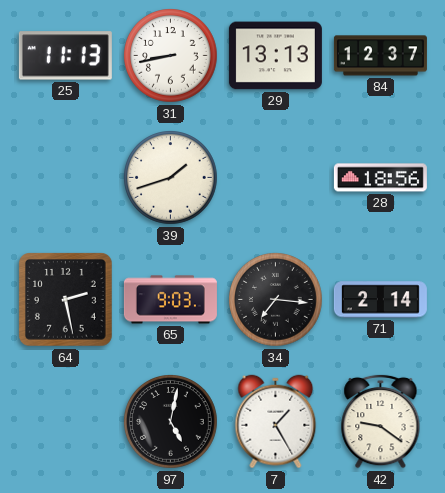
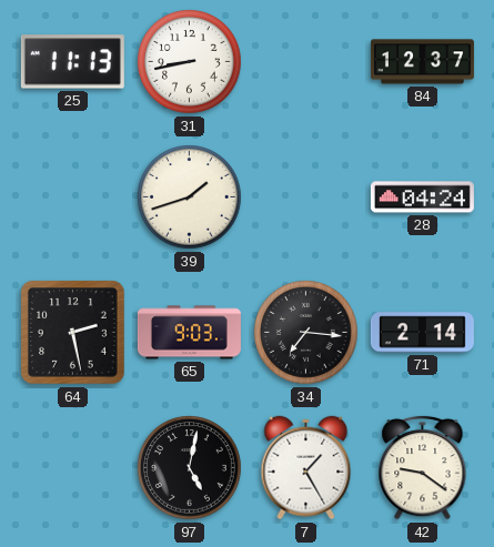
29: 13:13 -> none
28: 18:56 -> 04:24
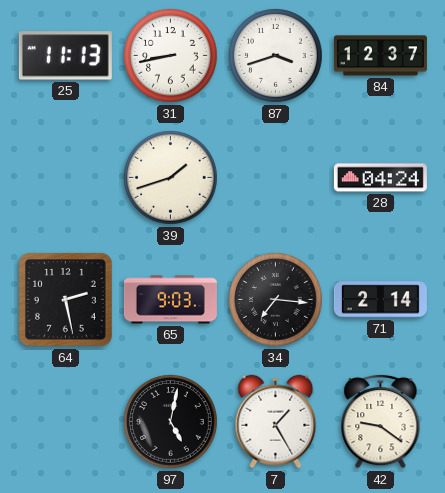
87: none -> 3:42
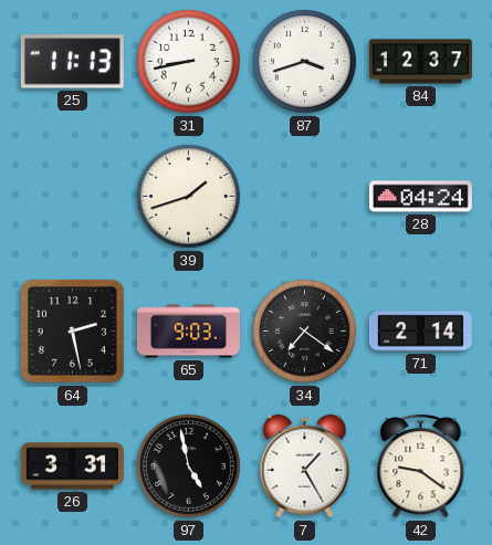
34: 7:16 -> 7:21
26: none -> 3:31
97: 5:02 -> 4:58
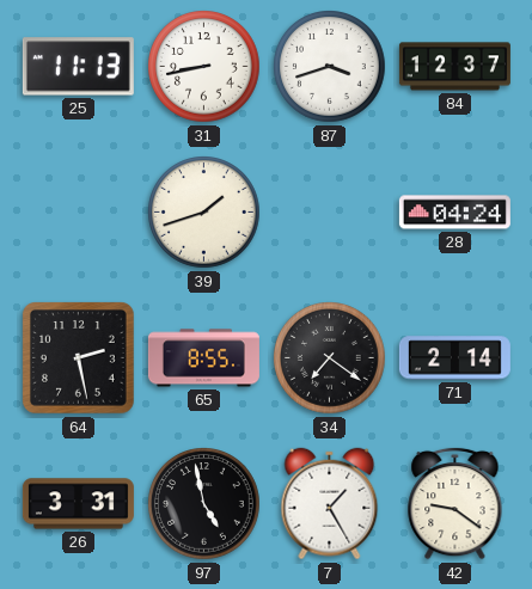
65: 9:03 -> 8:55
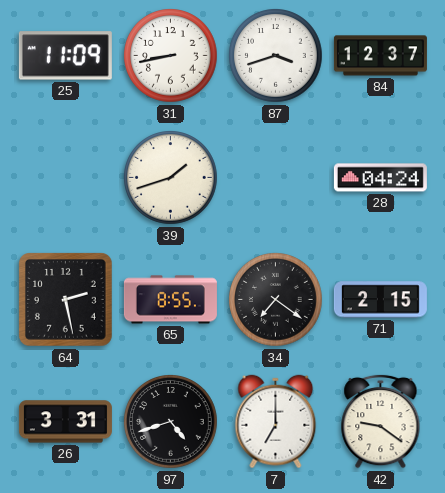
25: 11:13 -> 11:09
71: 2:14 -> 2:15
97: 4:58 -> 4:42
7: 1:25 -> 7:00
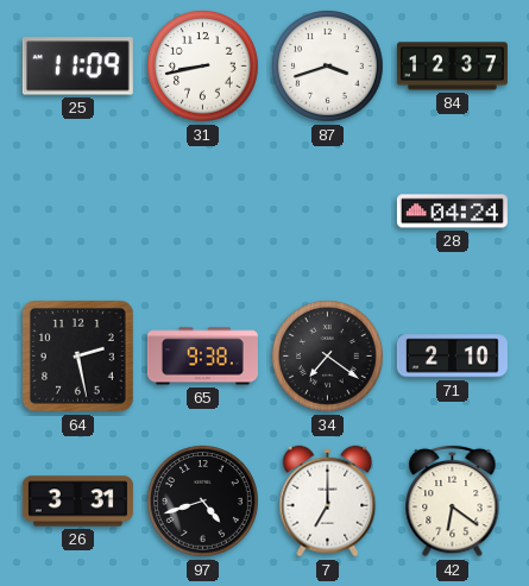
39: 1:42 -> none
65: 8:55 -> 9:38
71: 2:15 -> 2:10
42: 9:21 -> 6:21
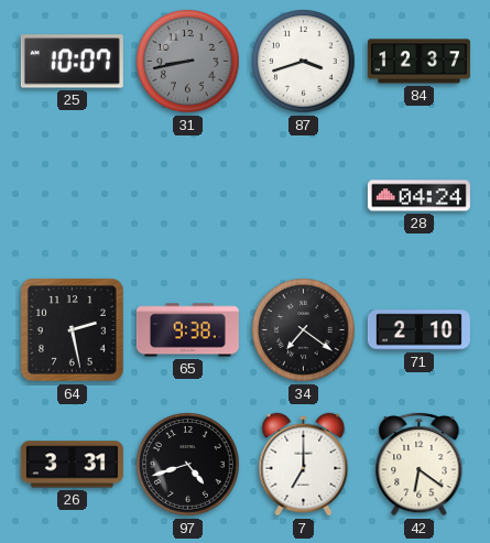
25: 11:09 -> 10:07
31 dial: white -> grey
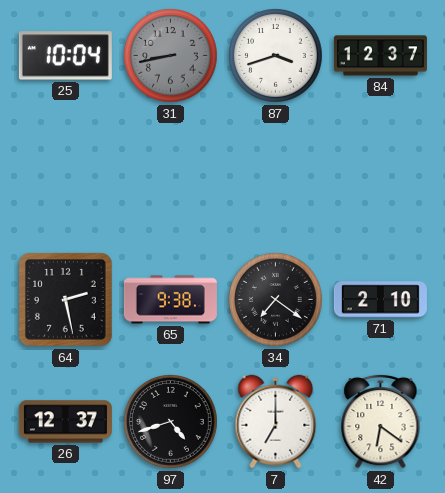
25: 10:07 -> 10:04
28: 04:24 -> none
26: 3:31 -> 12:37
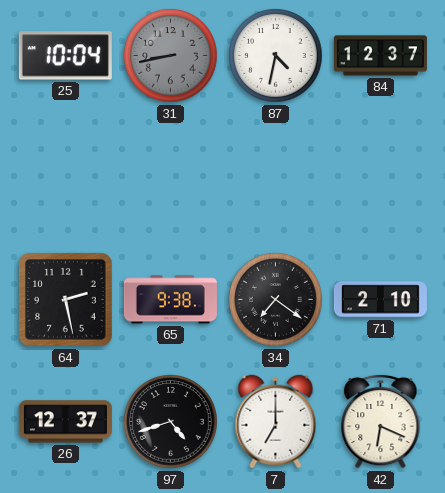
87: 3:42 -> 4:32
42: 6:21 -> 6:19
